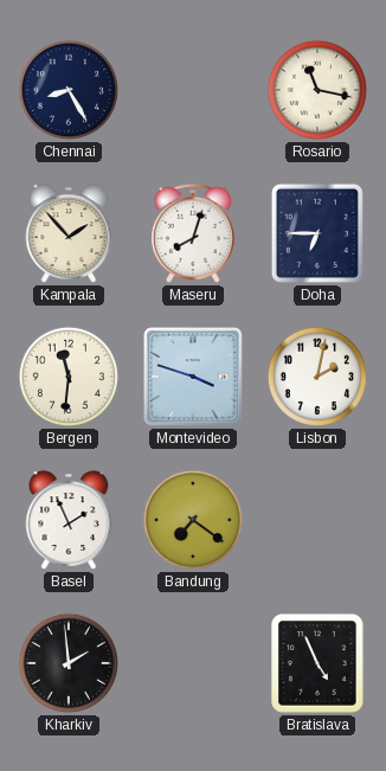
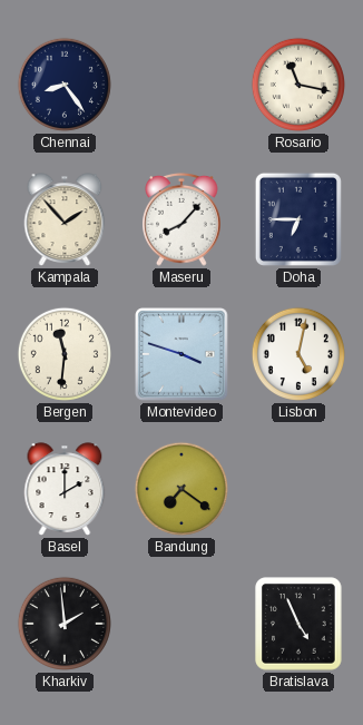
Chennai: 8:25 -> 8:24
Maseru: 8:03 -> 8:07
Lisbon: 2:02 -> 5:02
Basel: 1:56 -> 2:00
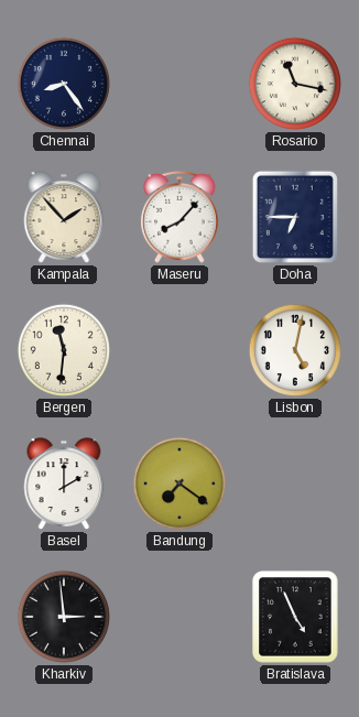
Montevideo: 3:48 -> none
Kharkiv: 1:59 -> 2:59
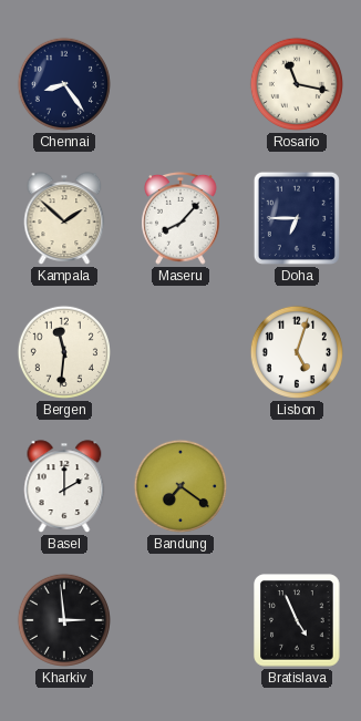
Kampala: 1:53 -> 1:52
Lisbon: 5:02 -> 5:03
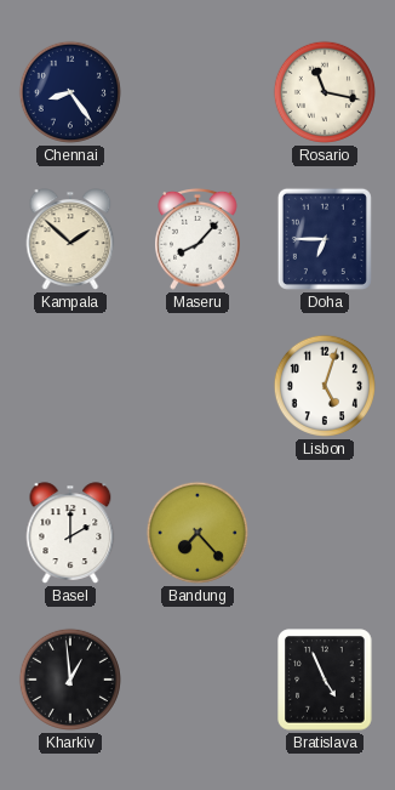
Bergen: 11:31 -> none
Bandung: 7:21 -> 7:23
Kharkiv: 2:59 -> 12:59
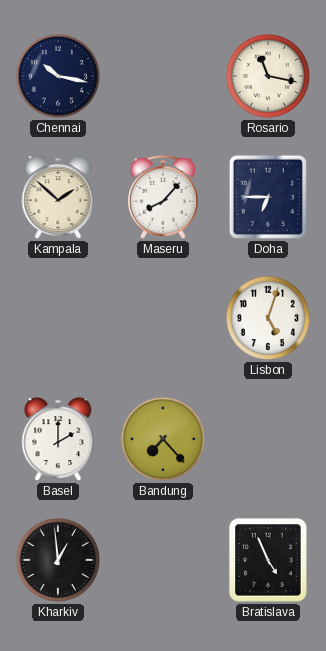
Chennai: 8:24 -> 10:17
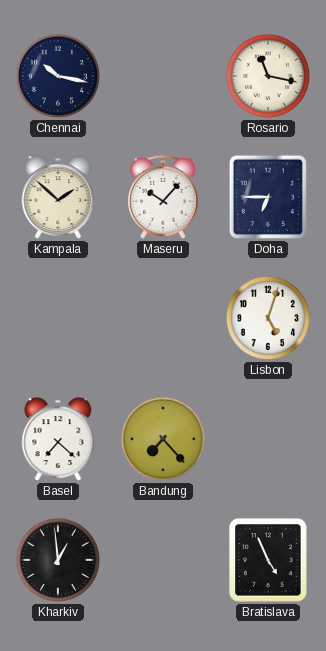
Maseru: 8:07 -> 10:07
Basel: 2:00 -> 7:22
